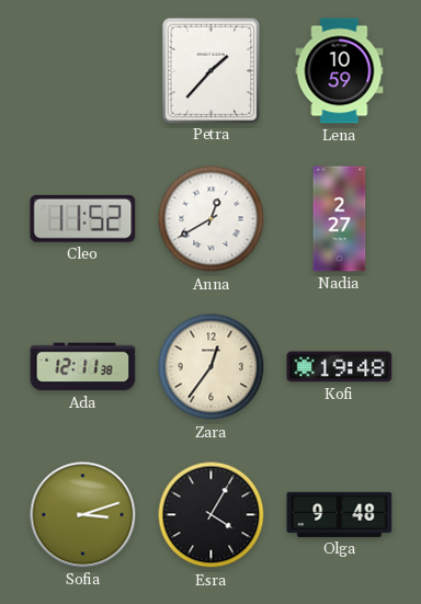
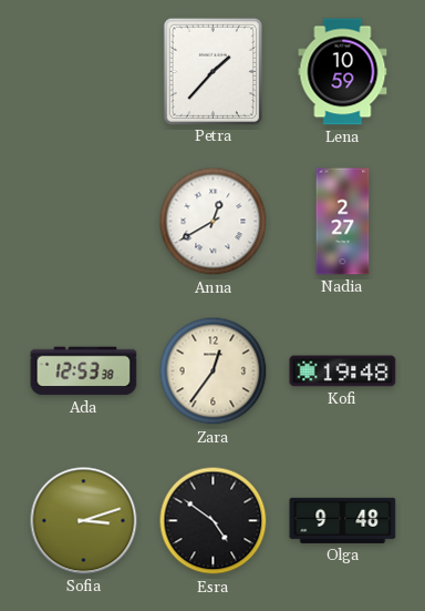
Cleo: 11:52 -> none
Ada: 12:11 -> 12:53
Esra: 4:05 -> 4:51
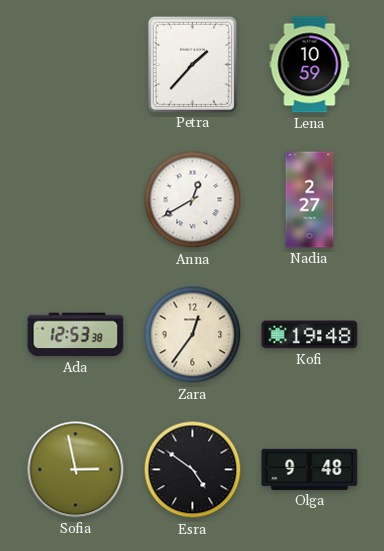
Sofia: 3:12 -> 2:58
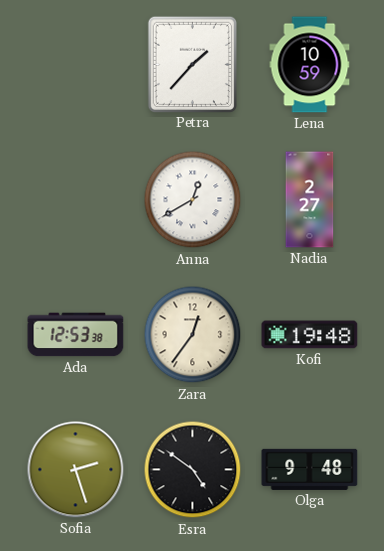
Sofia: 2:58 -> 2:27
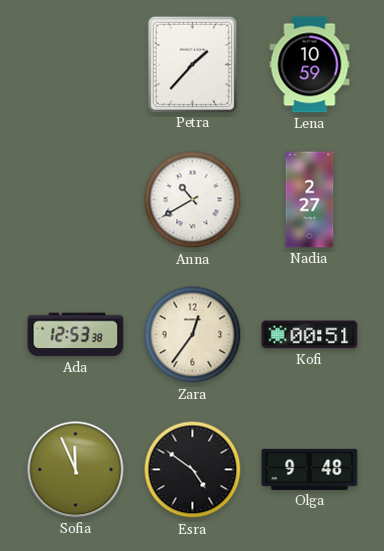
Anna: 12:40 -> 10:40
Kofi: 19:48 -> 00:51
Sofia: 2:27 -> 11:56
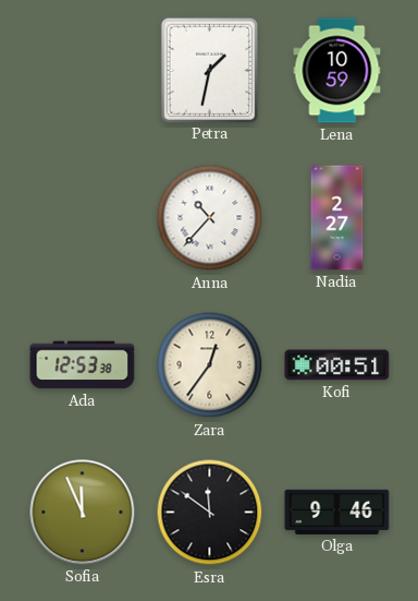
Petra: 1:37 -> 1:32
Anna: 10:40 -> 10:37
Esra: 4:51 -> 11:51
Olga: 9:48 -> 9:46
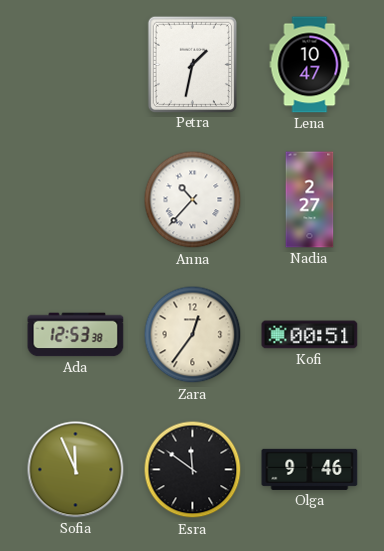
Lena: 10:59 -> 10:47
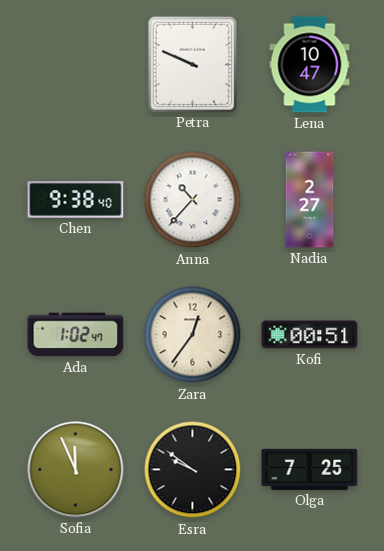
Petra: 1:32 -> 9:49
Chen: none -> 9:38
Ada: 12:53 -> 1:02
Esra: 11:51 -> 9:51
Olga: 9:46 -> 7:25
